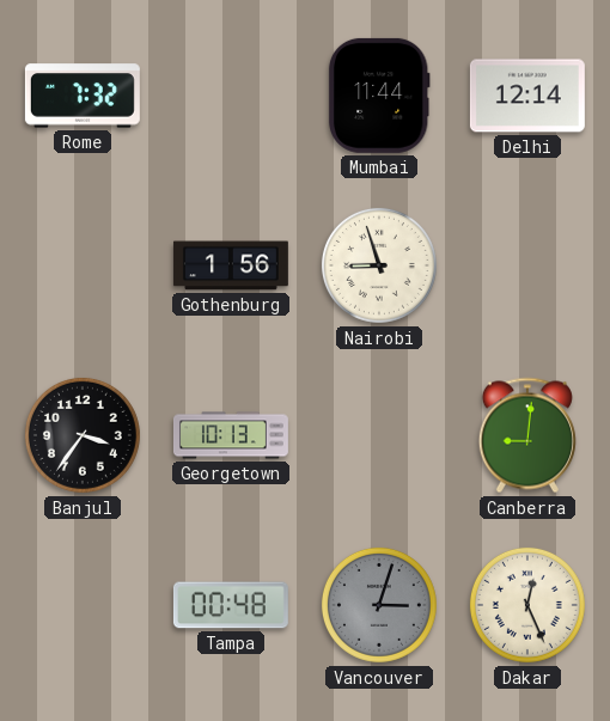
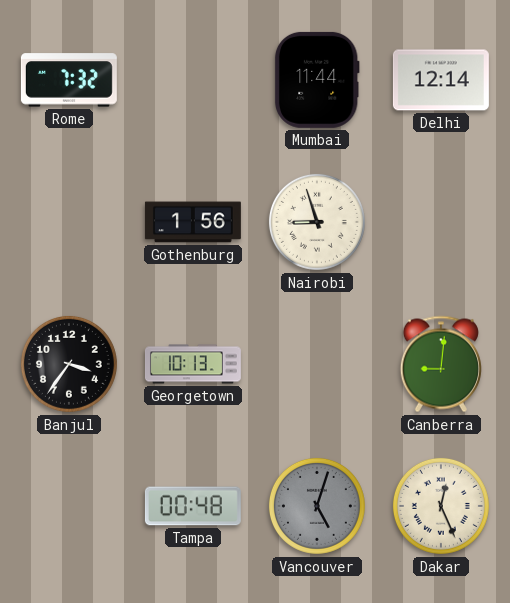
Vancouver: 3:03 -> 5:03
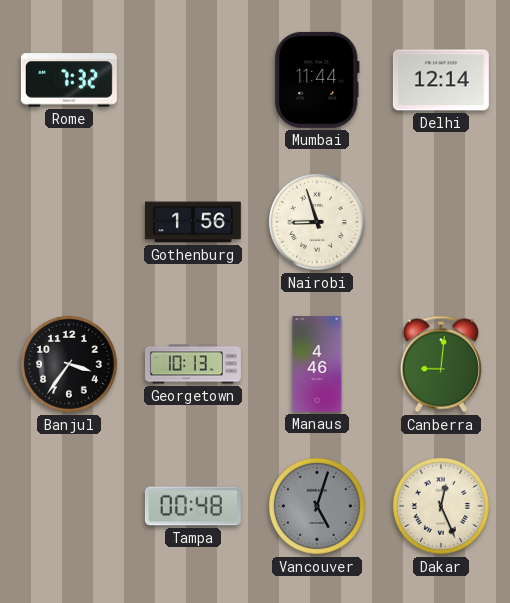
Manaus: none -> 4:46
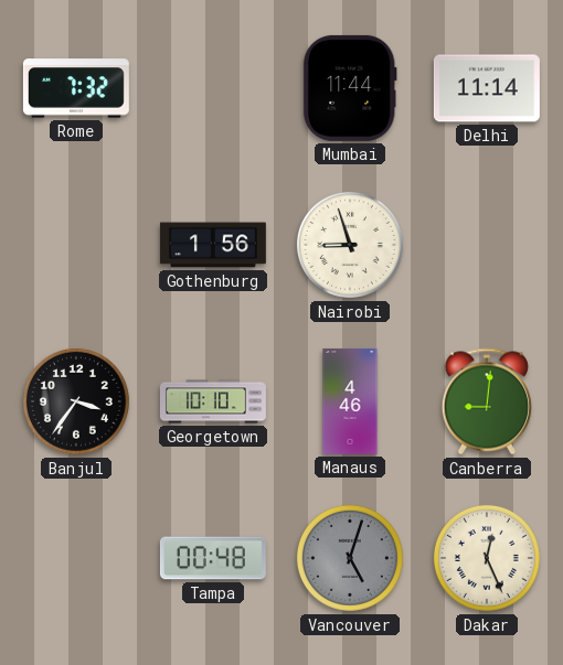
Delhi: 12:14 -> 11:14
Georgetown: 10:13 -> 10:10
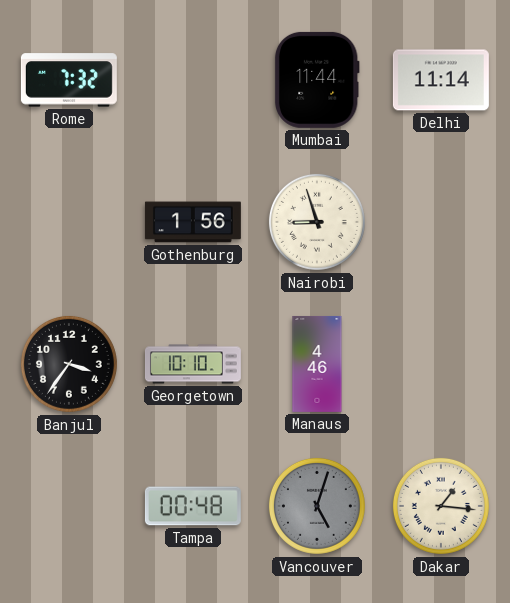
Canberra: 9:01 -> none
Dakar: 12:26 -> 1:16
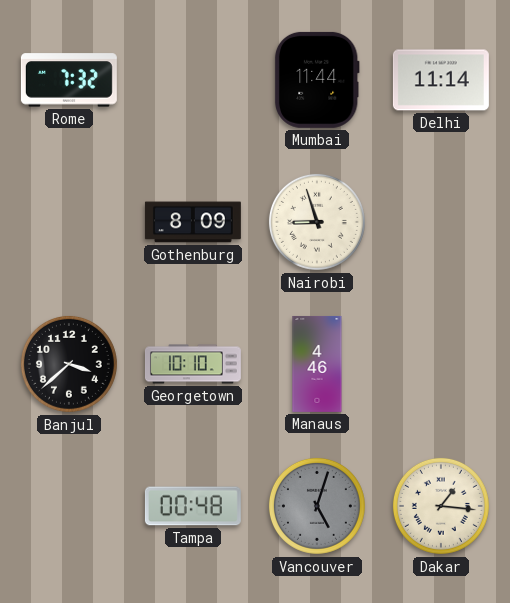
Gothenburg: 1:56 -> 8:09
Banjul: 3:36 -> 3:38
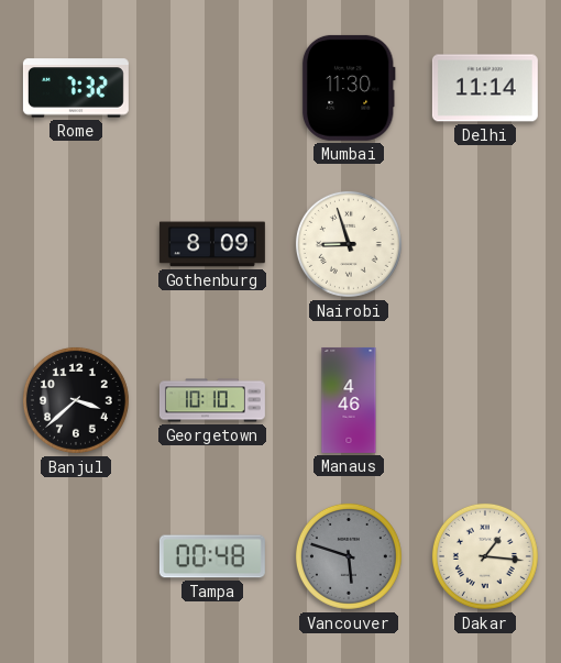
Mumbai: 11:44 -> 11:30
Vancouver: 5:03 -> 5:48
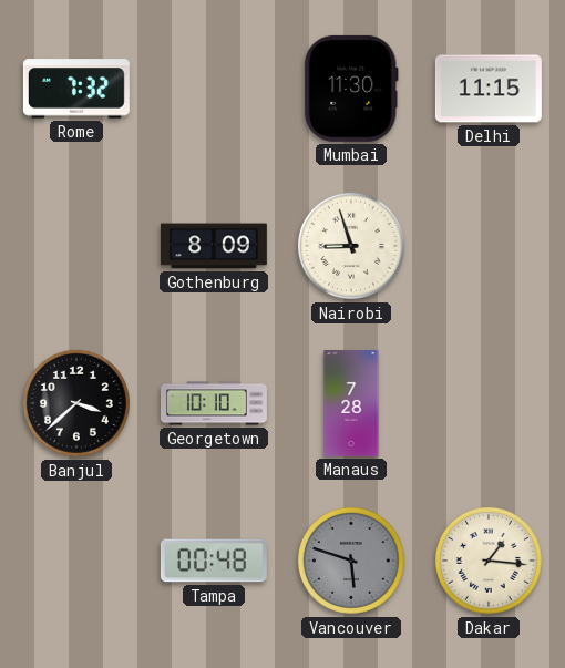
Delhi: 11:14 -> 11:15
Manaus: 4:46 -> 7:28
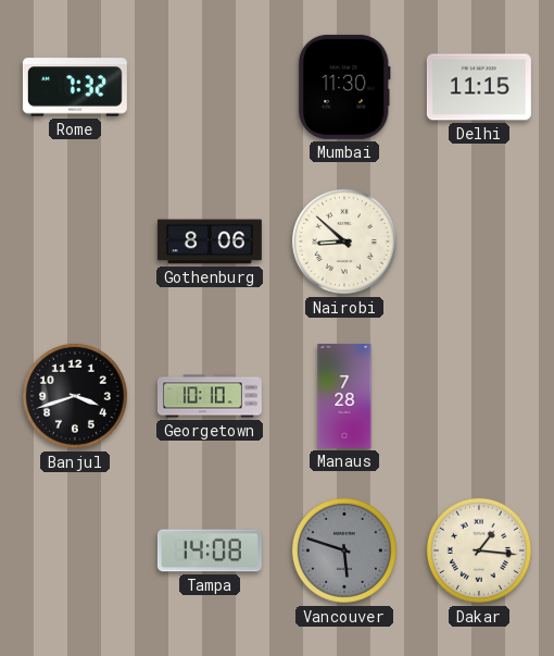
Gothenburg: 8:09 -> 8:06
Nairobi: 8:57 -> 8:52
Banjul: 3:38 -> 3:42
Tampa: 00:48 -> 14:08
